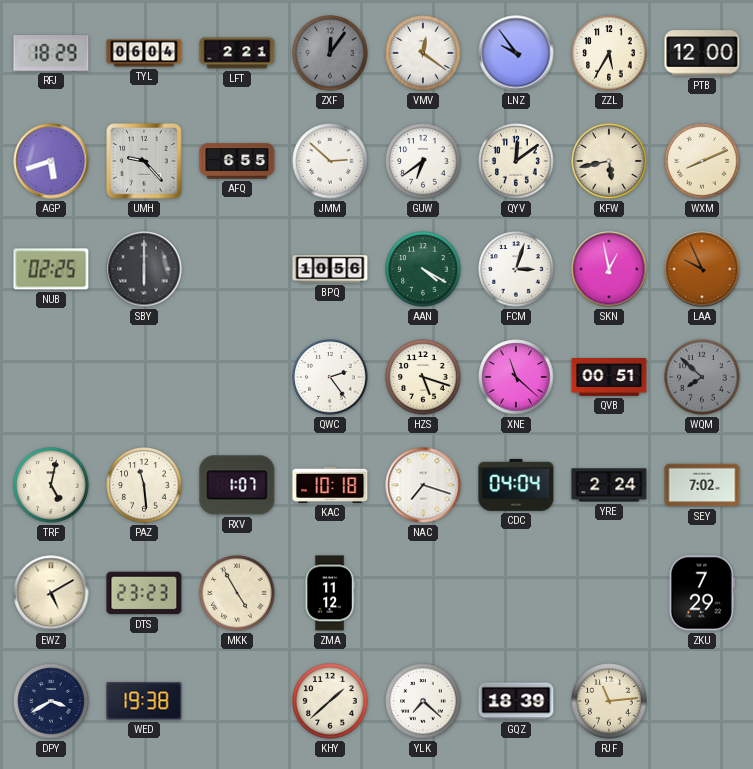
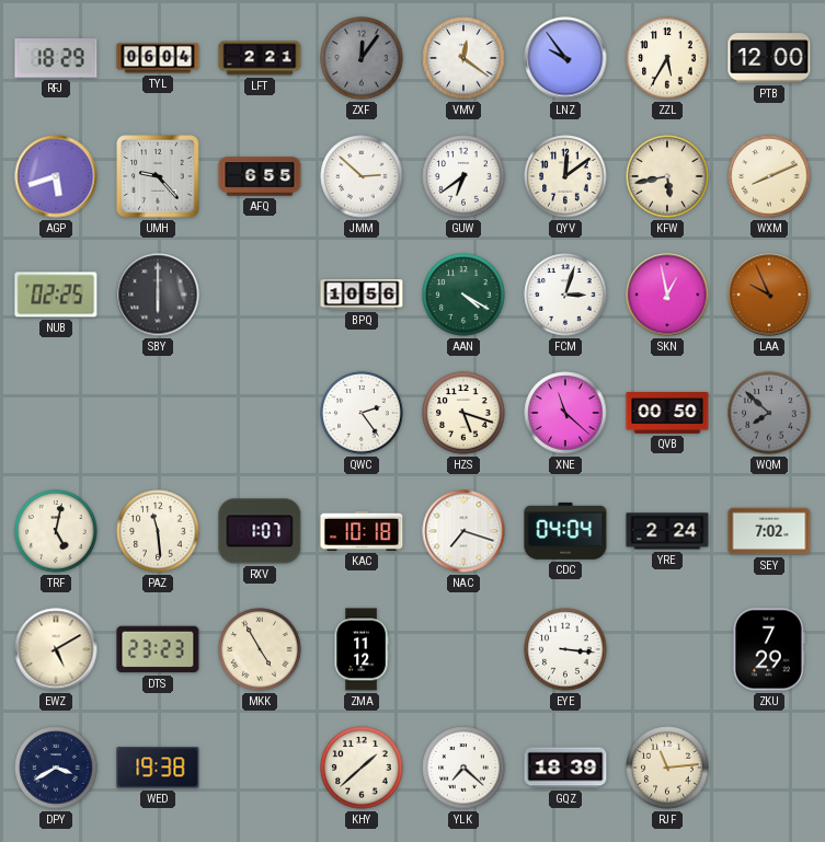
QVB: 00:51 -> 00:50
EYE: none -> 3:16
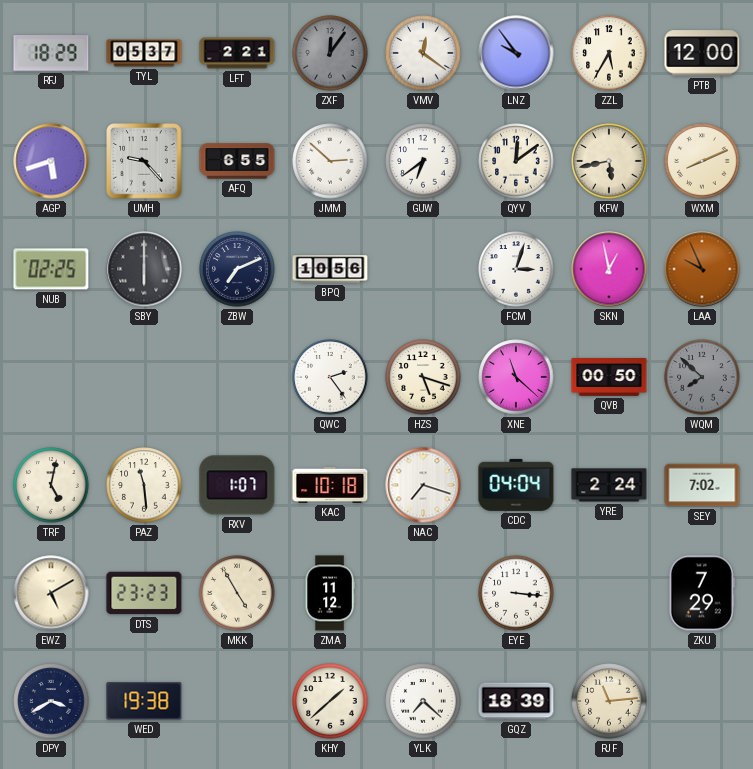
TYL: 06:04 -> 05:37
ZBW: none -> 7:11
AAN: 4:20 -> none
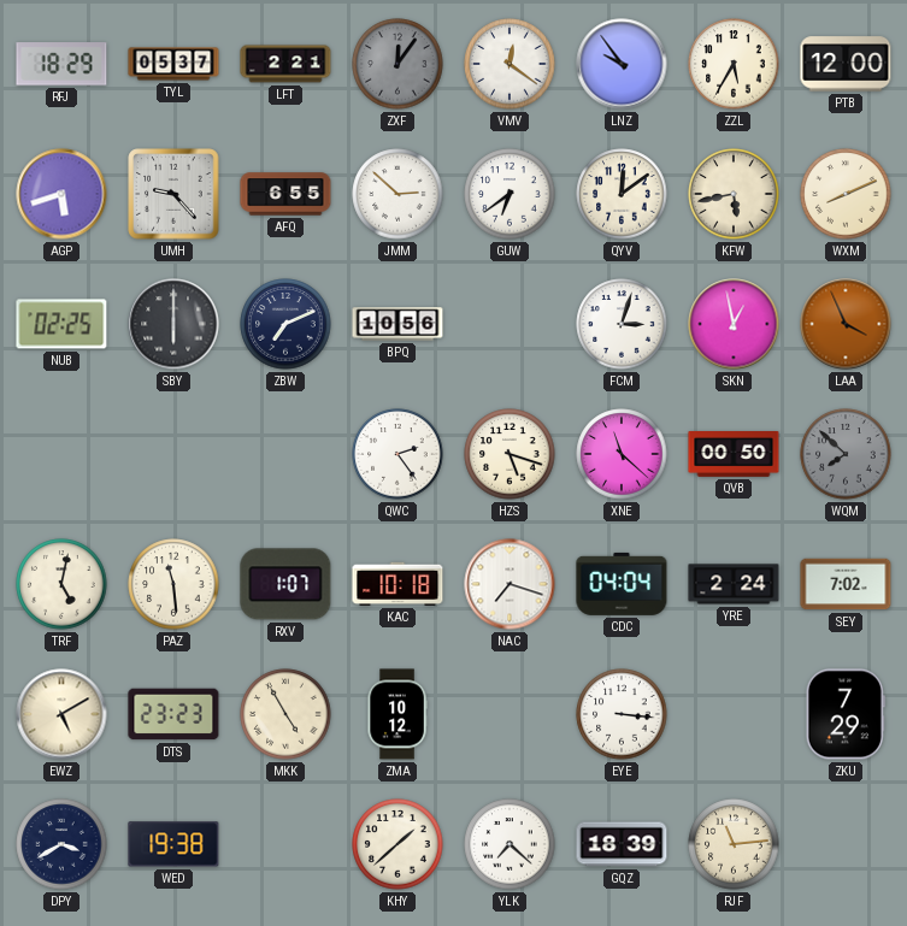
LAA: 9:56 -> 3:56
ZMA: 11:12 -> 10:12
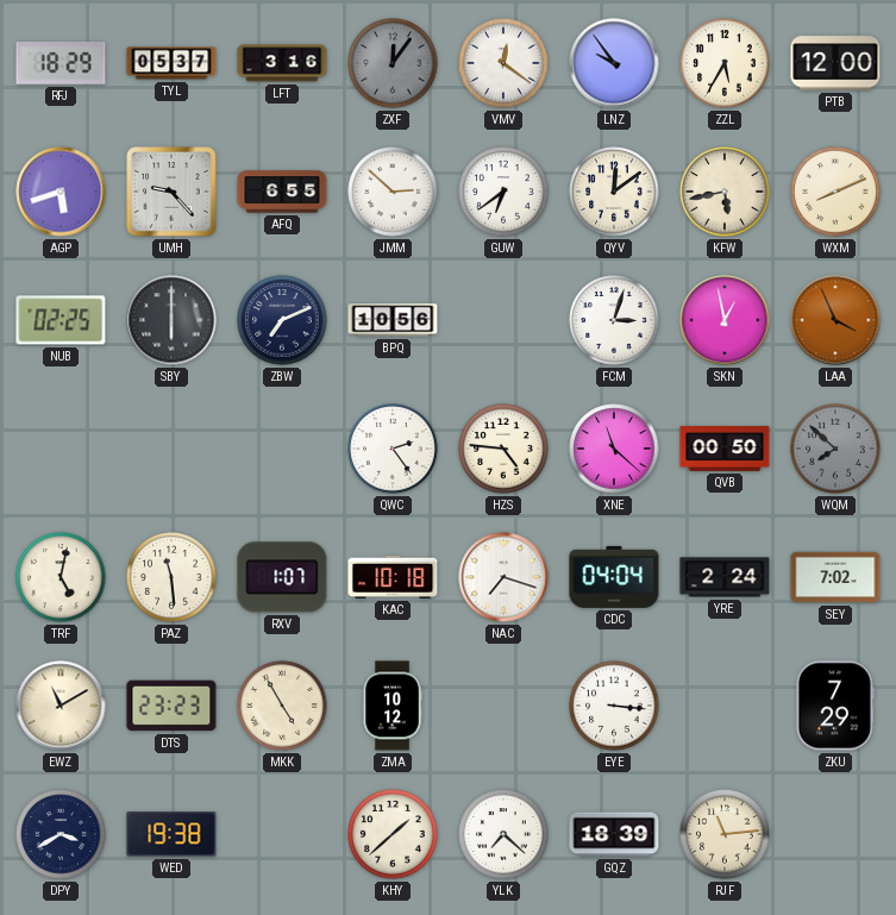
LFT: 2:21 -> 3:16
HZS: 5:18 -> 4:46
EWZ: 5:10 -> 11:10
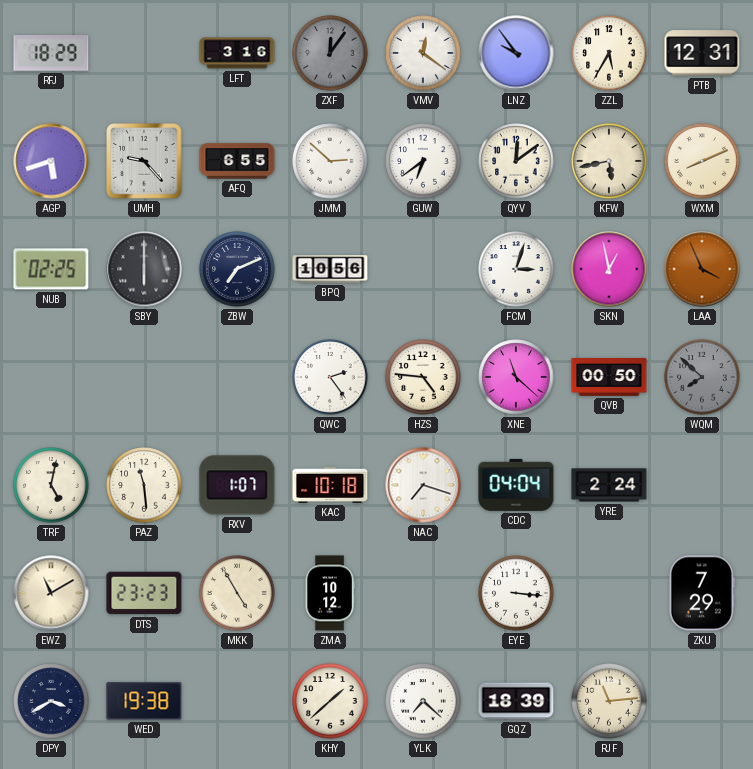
TYL: 05:37 -> none
PTB: 12:00 -> 12:31
SEY: 7:02 -> none
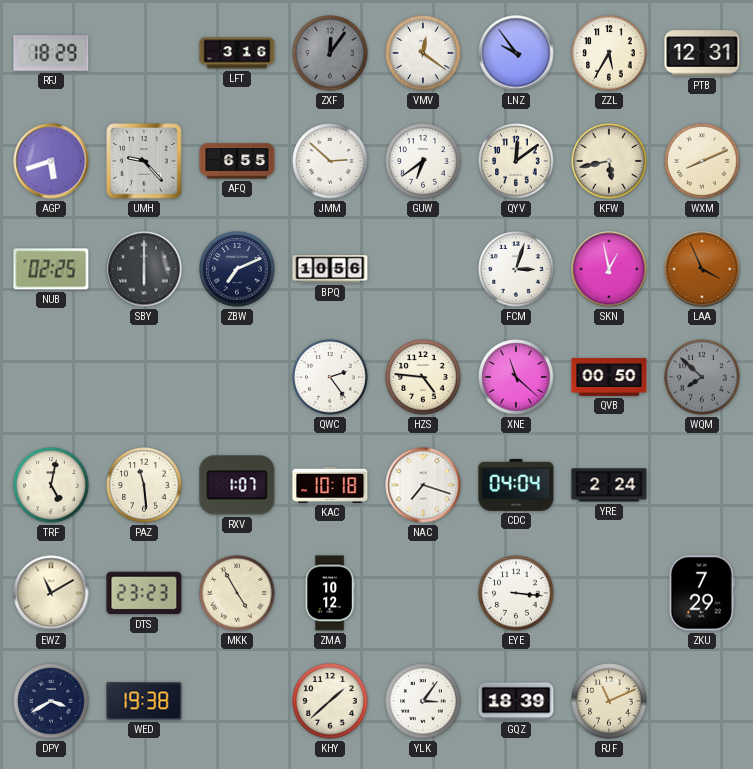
YLK: 7:22 -> 3:06
RJF: 11:14 -> 11:11
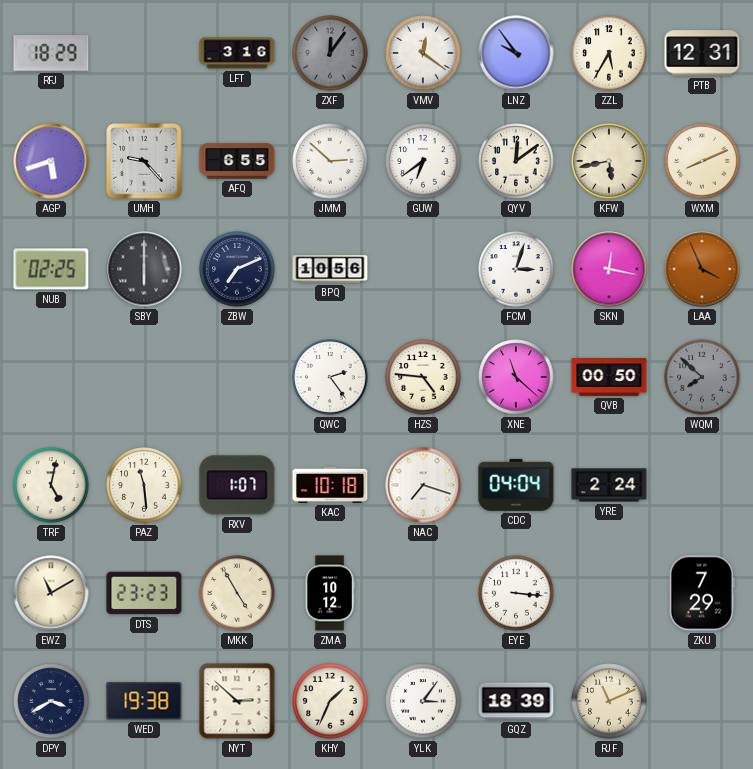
SKN: 12:58 -> 12:17
NYT: none -> 2:52
KHY: 1:38 -> 1:34
